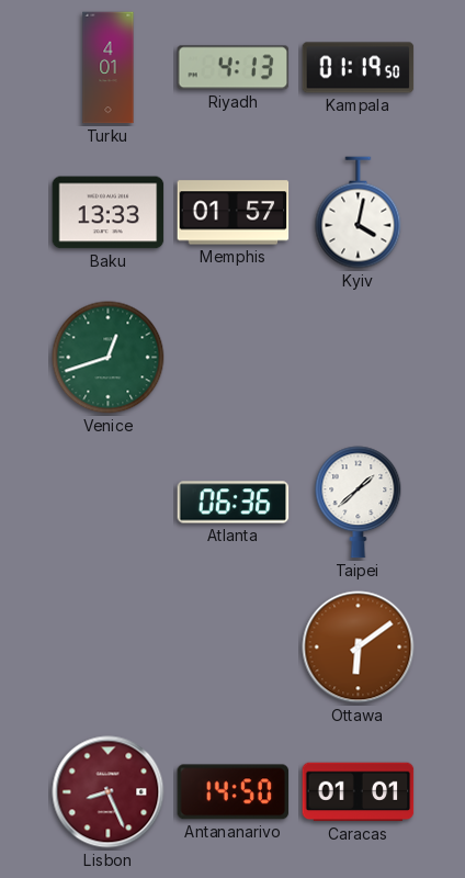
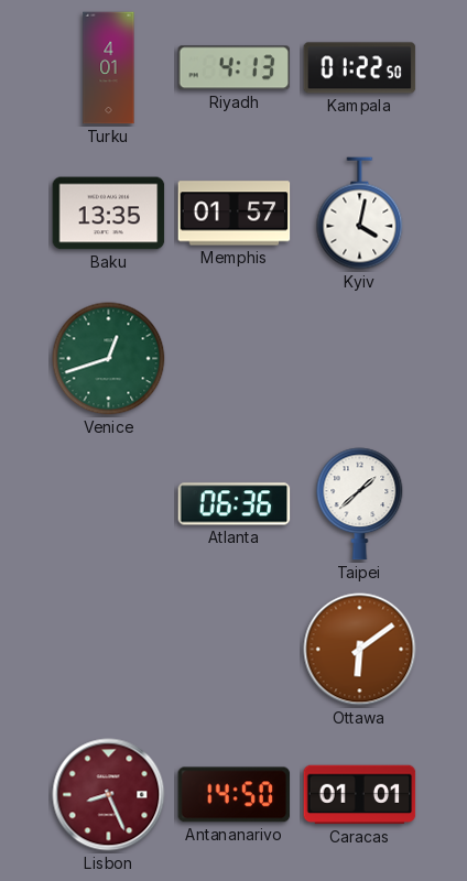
Kampala: 01:19 -> 01:22
Baku: 13:33 -> 13:35
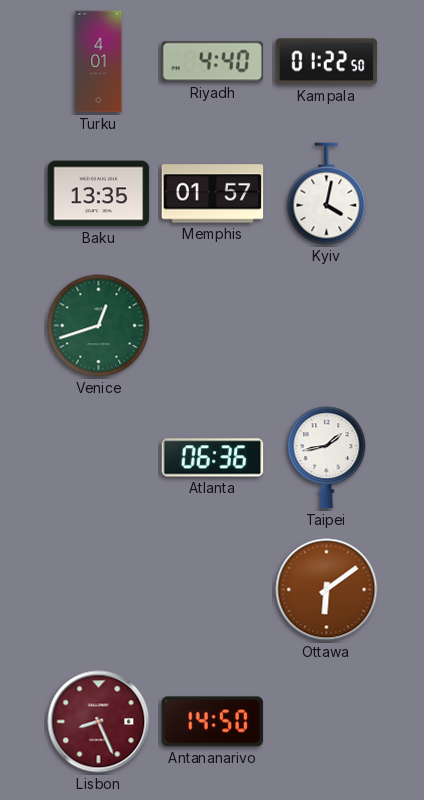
Riyadh: 4:13 -> 4:40
Taipei: 1:38 -> 1:43
Caracas: 01:01 -> none
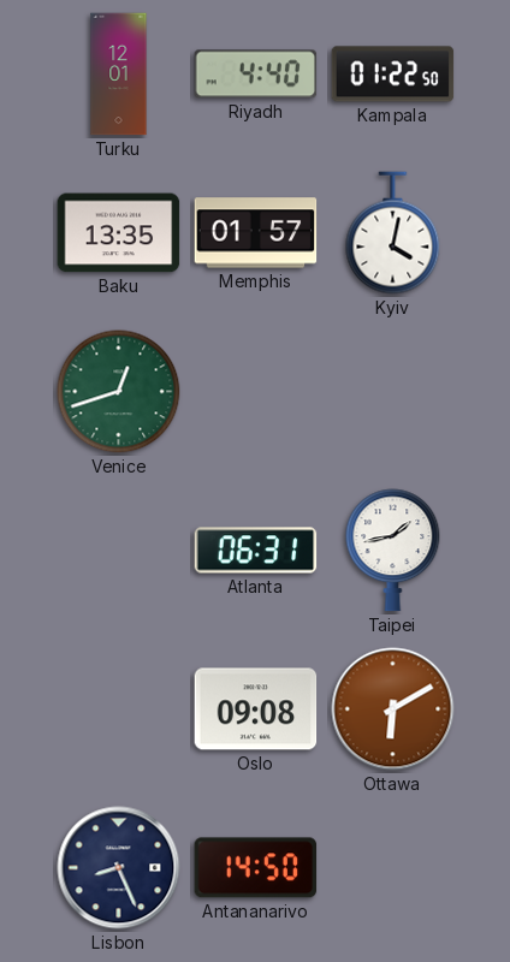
Turku: 4:01 -> 12:01
Atlanta: 06:36 -> 06:31
Oslo: none -> 09:08
Ottawa: 6:09 -> 6:10
Lisbon dial: burgundy -> navy
